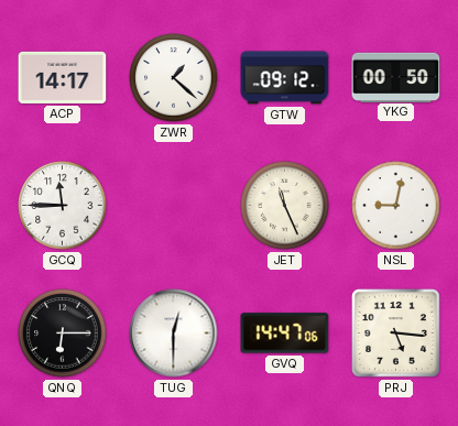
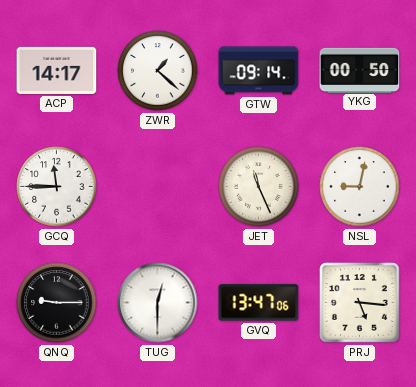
GTW: 09:12 -> 09:14
QNQ: 6:15 -> 9:15
GVQ: 14:47 -> 13:47
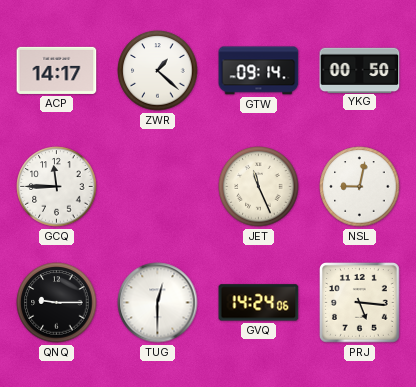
GVQ: 13:47 -> 14:24
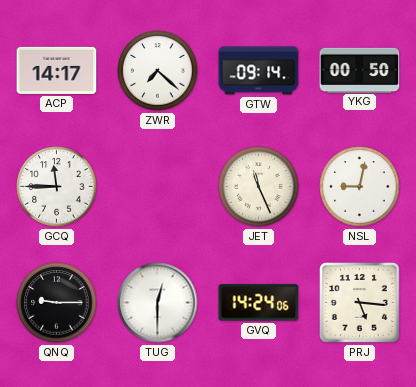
ZWR: 1:22 -> 7:22
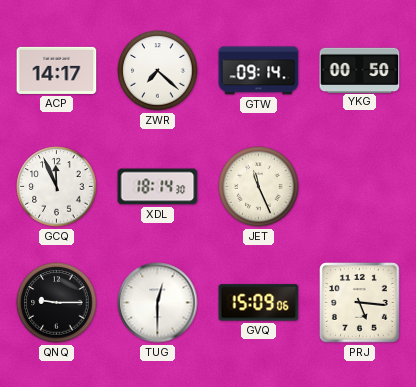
GCQ: 11:45 -> 11:56
XDL: none -> 18:14
NSL: 9:02 -> none
GVQ: 14:24 -> 15:09
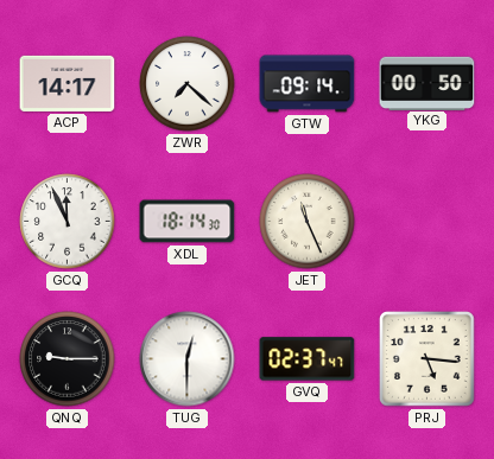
GVQ: 15:09 -> 02:37
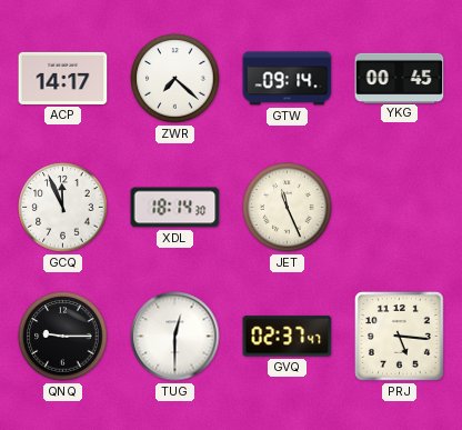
YKG: 00:50 -> 00:45
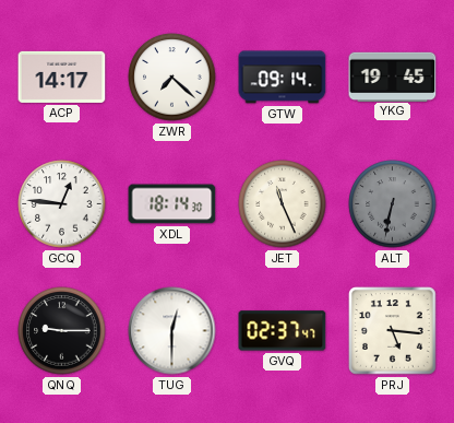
YKG: 00:45 -> 19:45
GCQ: 11:56 -> 12:46
ALT: none -> 6:32
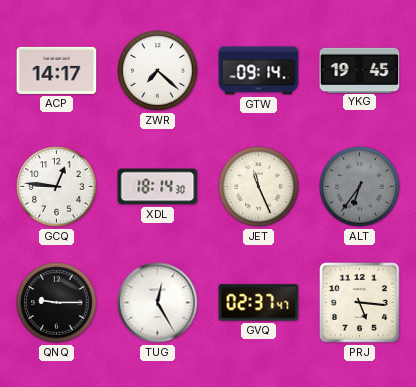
ALT: 6:32 -> 6:36
TUG: 12:30 -> 12:25
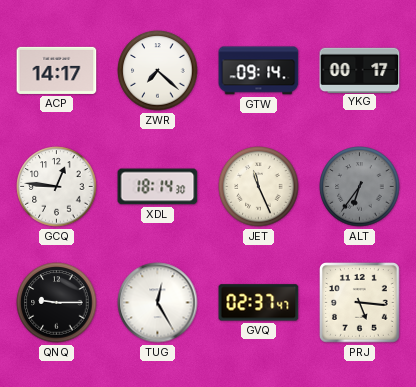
YKG: 19:45 -> 00:17
